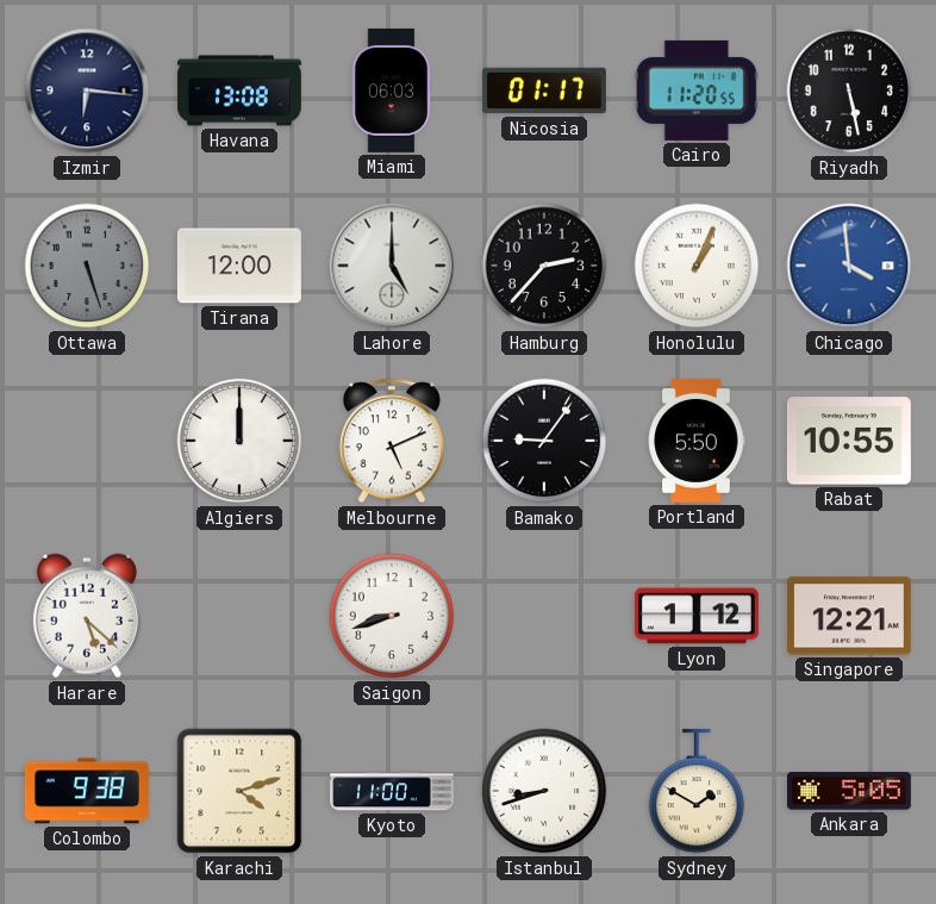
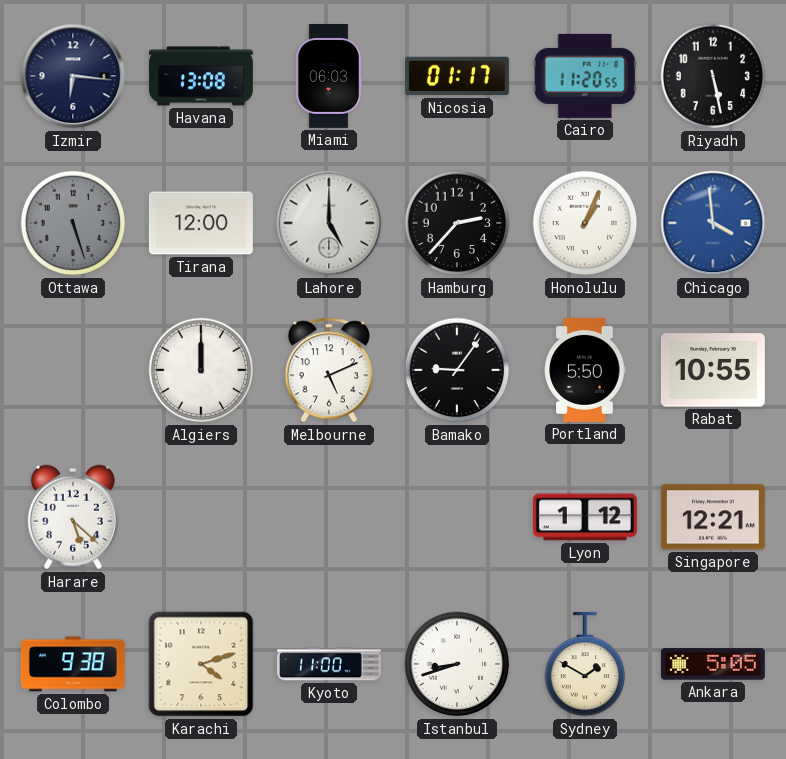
Saigon: 8:42 -> none
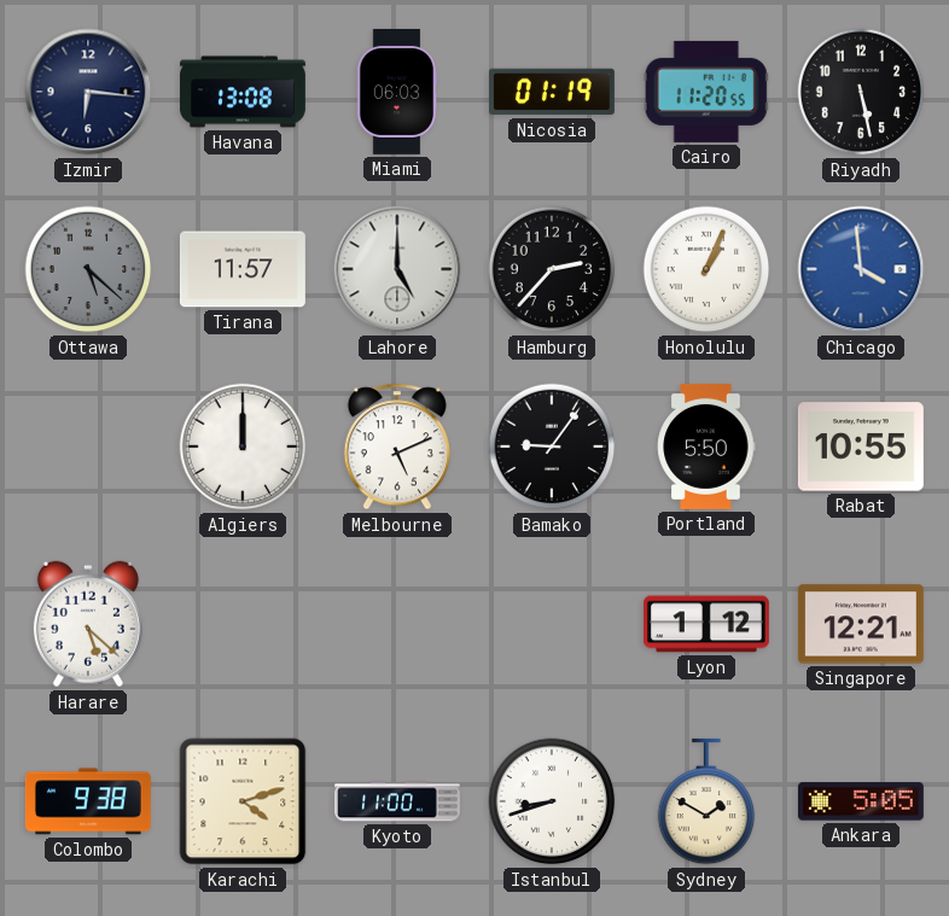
Nicosia: 01:17 -> 01:19
Ottawa: 5:27 -> 5:22
Tirana: 12:00 -> 11:57
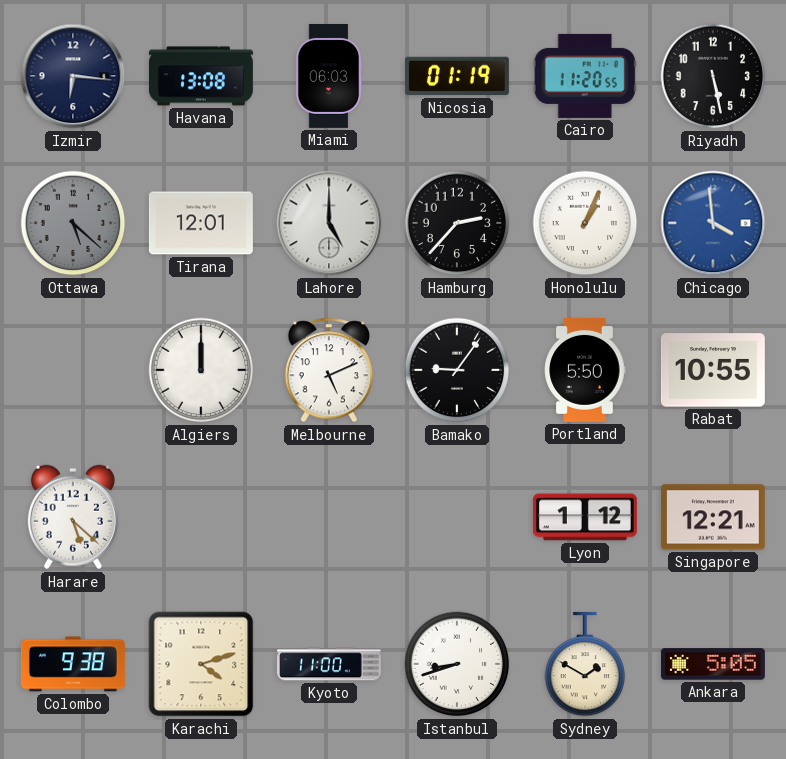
Tirana: 11:57 -> 12:01
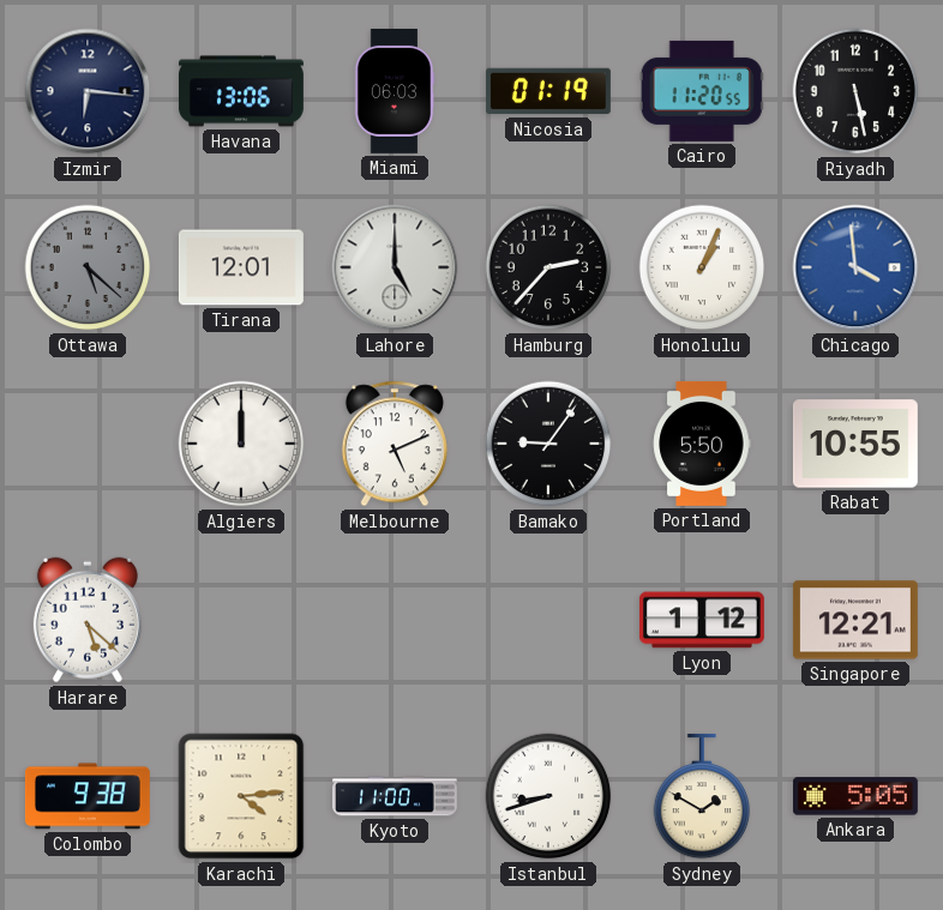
Havana: 13:08 -> 13:06
Karachi: 4:12 -> 4:14
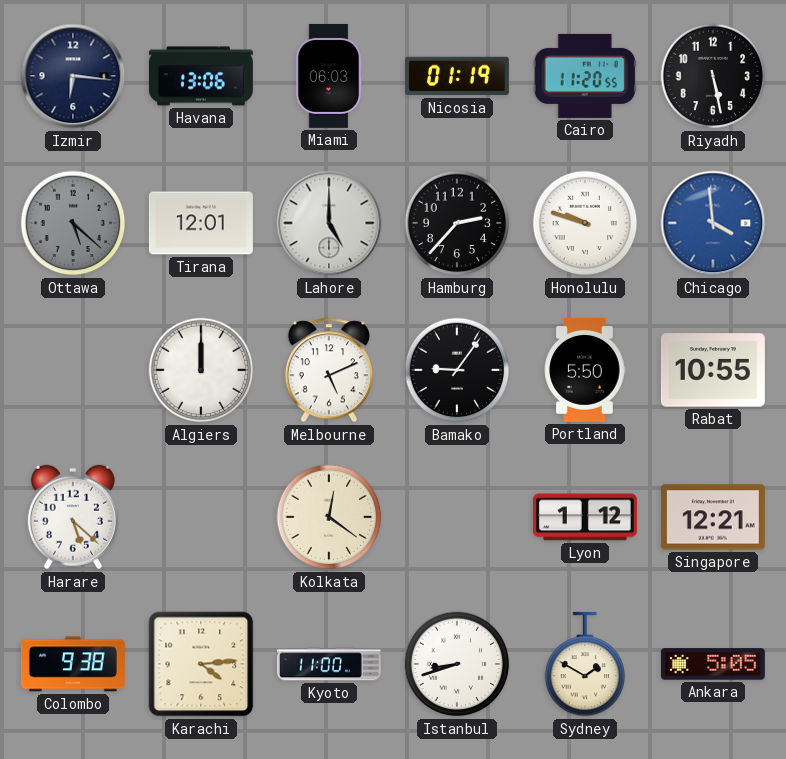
Honolulu: 1:04 -> 9:48
Kolkata: none -> 12:21
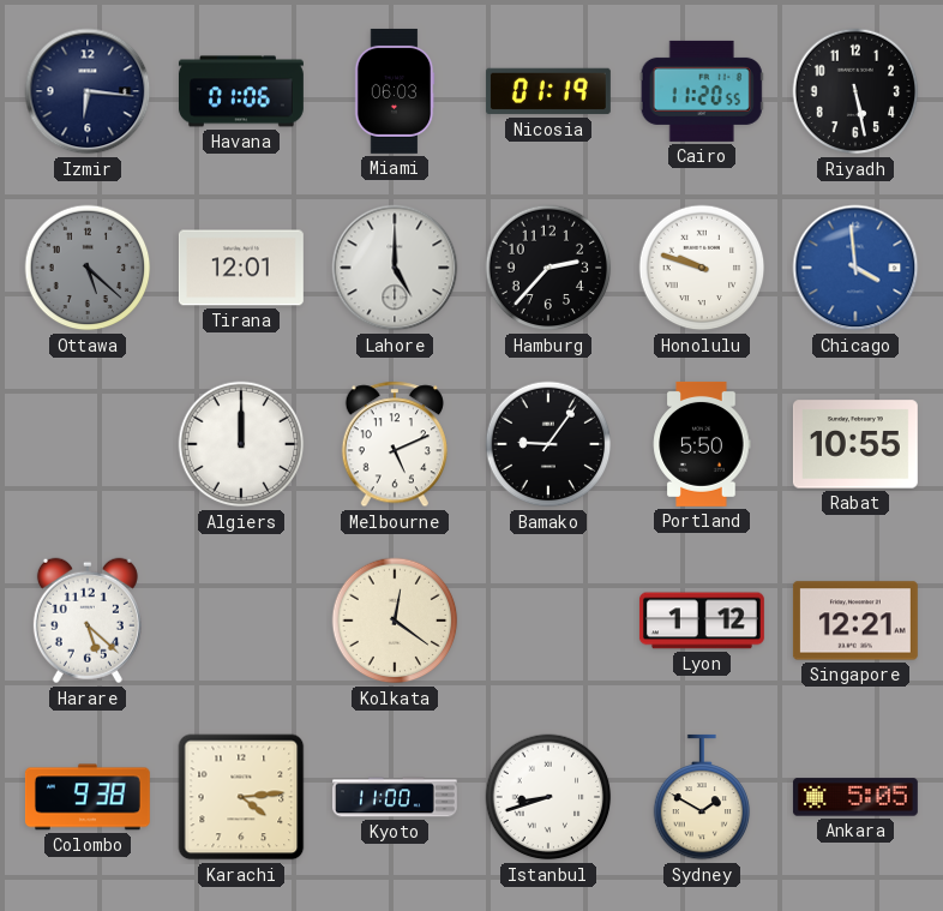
Havana: 13:06 -> 01:06
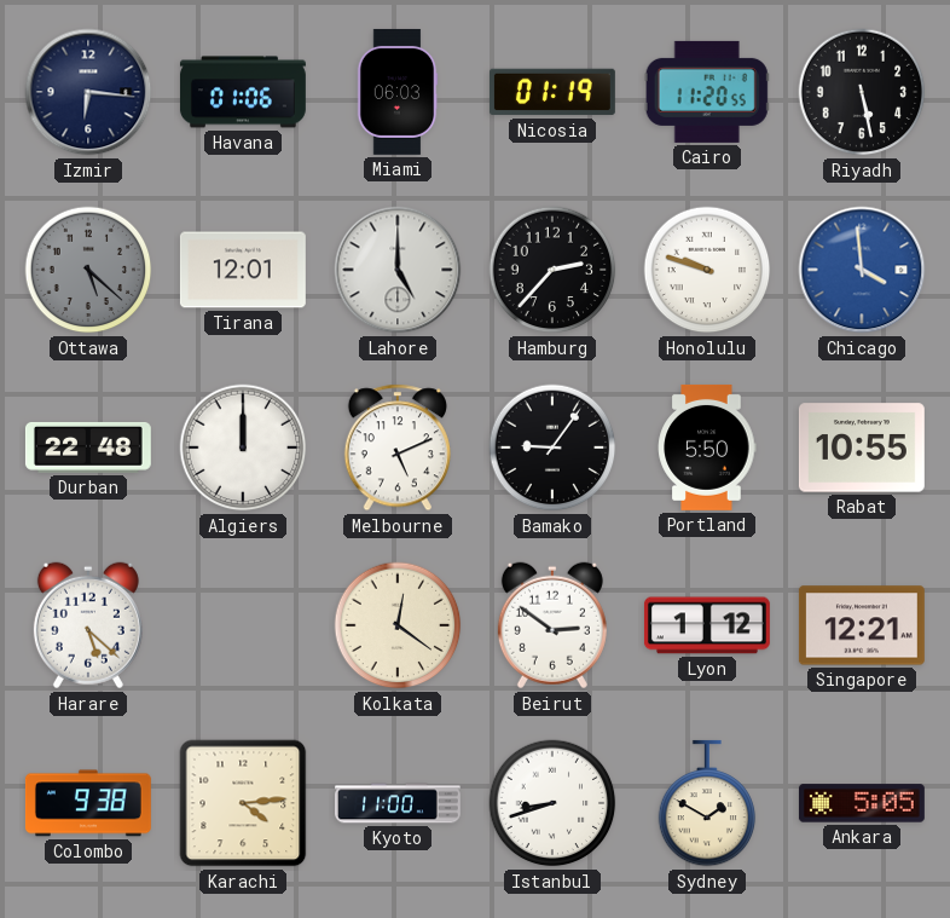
Durban: none -> 22:48
Beirut: none -> 2:51
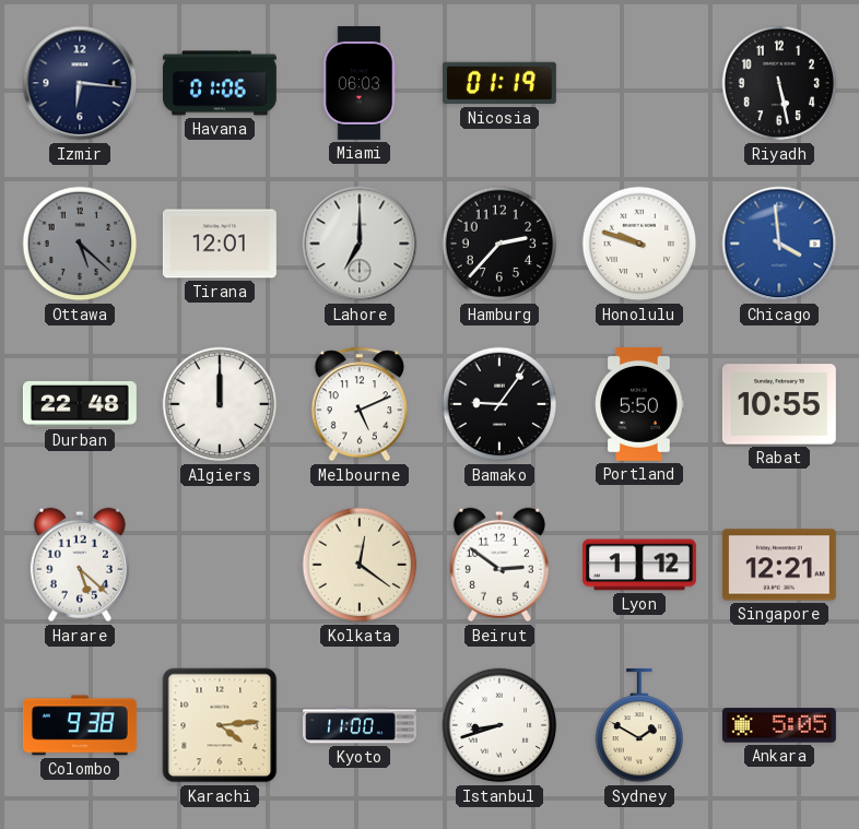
Cairo: 11:20 -> none
Lahore: 5:00 -> 7:00
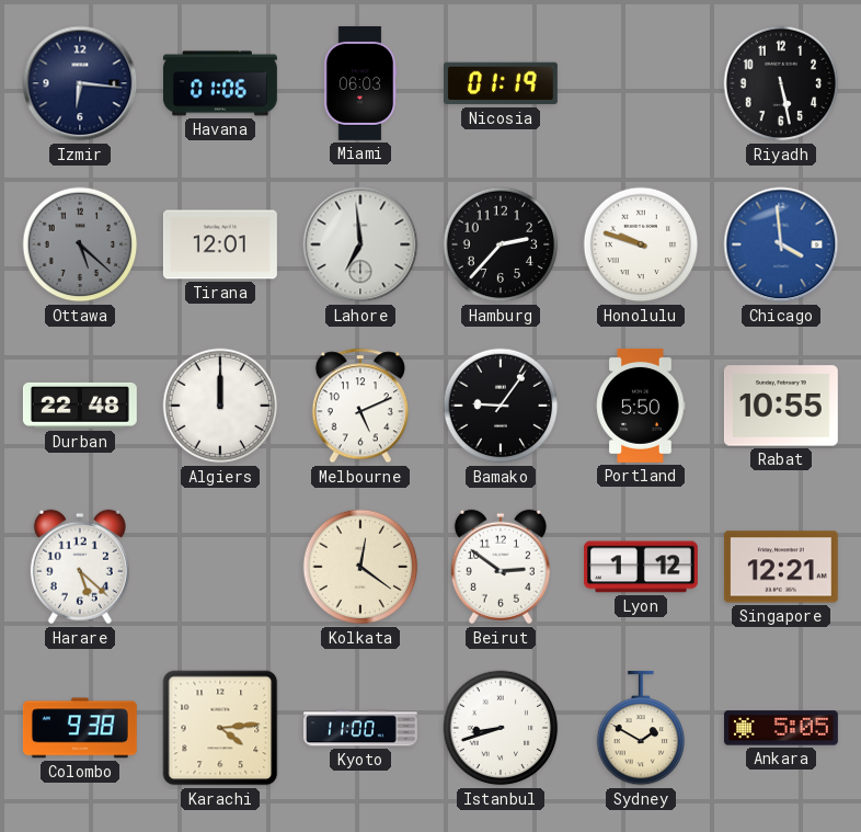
Lahore: 7:00 -> 6:59
